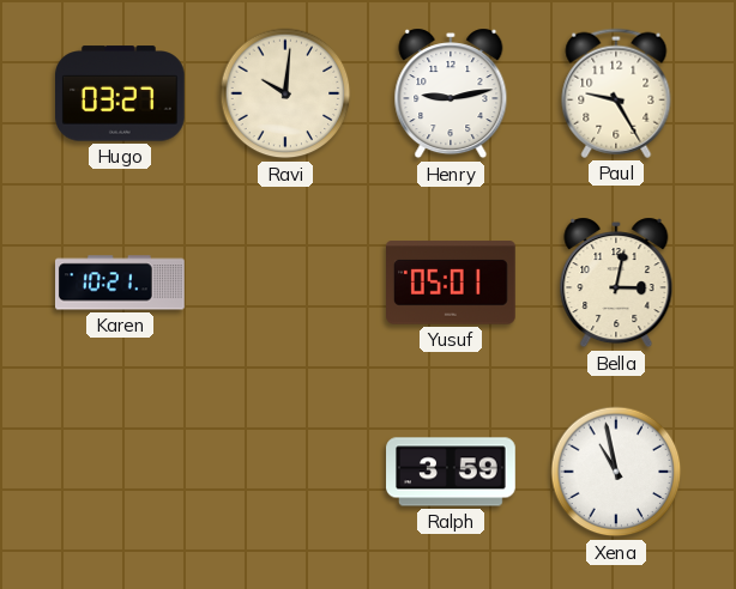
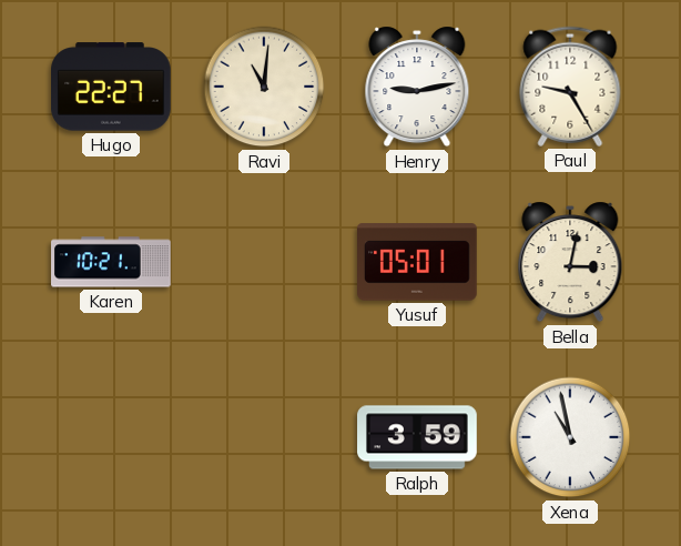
Hugo: 03:27 -> 22:27
Ravi: 10:01 -> 11:01
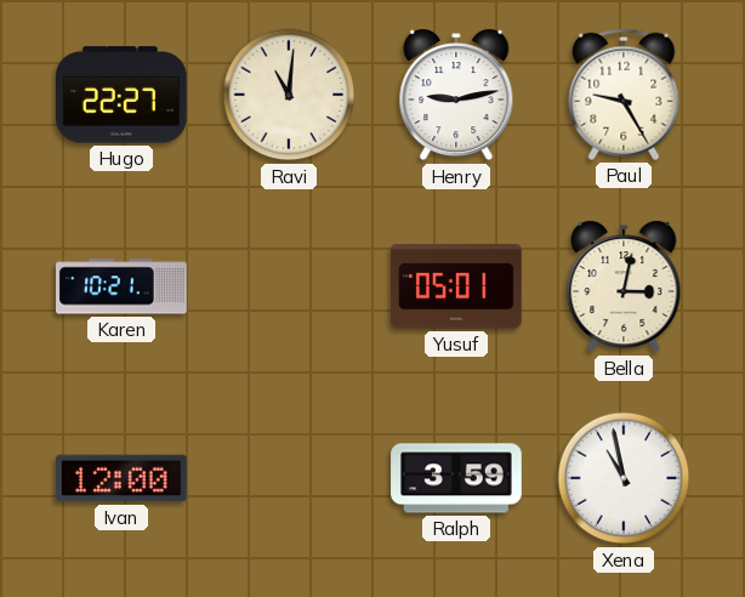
Ivan: none -> 12:00
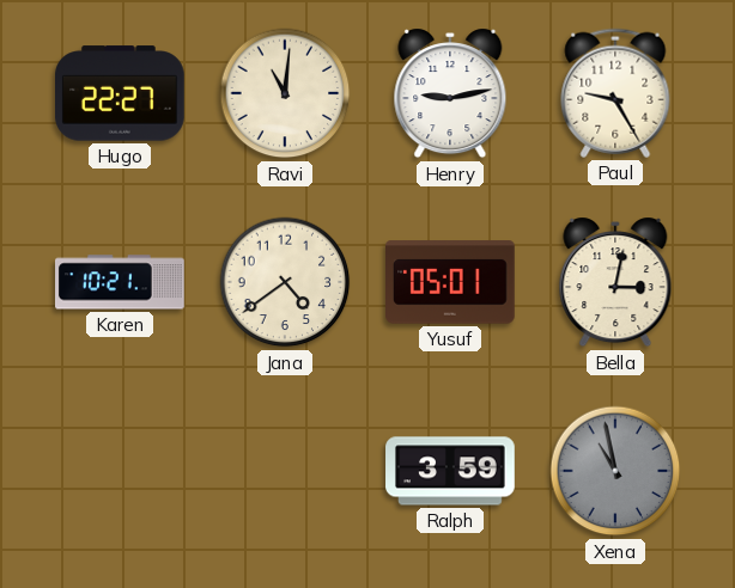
Jana: none -> 4:39
Ivan: 12:00 -> none
Xena dial: white -> grey
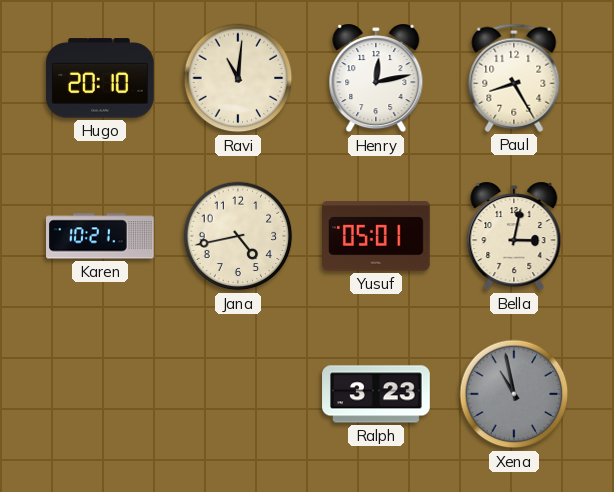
Hugo: 22:27 -> 20:10
Henry: 9:13 -> 12:13
Paul: 9:25 -> 8:25
Jana: 4:39 -> 4:43
Ralph: 3:59 -> 3:23
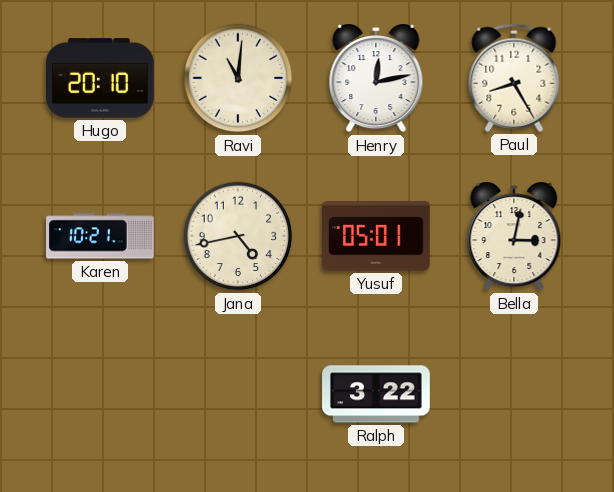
Ralph: 3:23 -> 3:22
Xena: 10:58 -> none
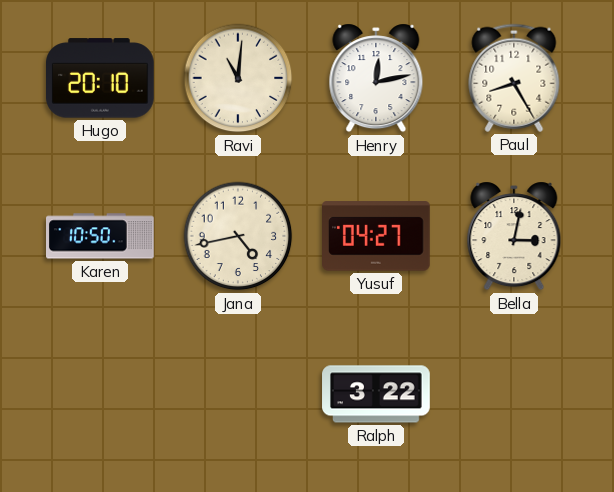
Karen: 10:21 -> 10:50
Yusuf: 05:01 -> 04:27
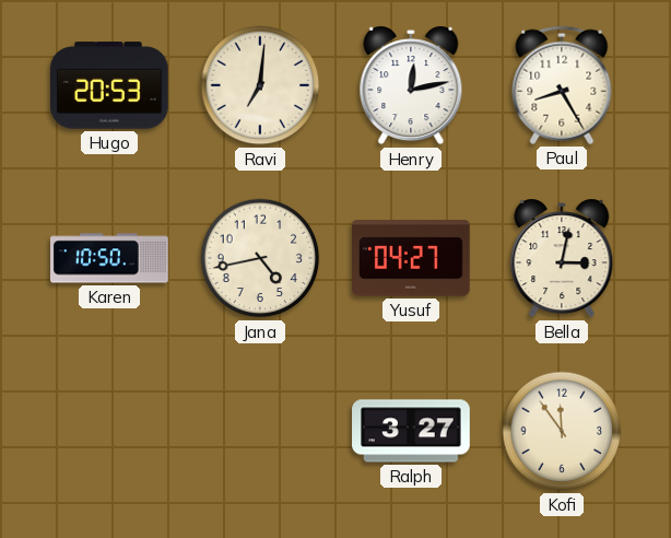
Hugo: 20:10 -> 20:53
Ravi: 11:01 -> 7:01
Ralph: 3:22 -> 3:27
Kofi: none -> 11:54
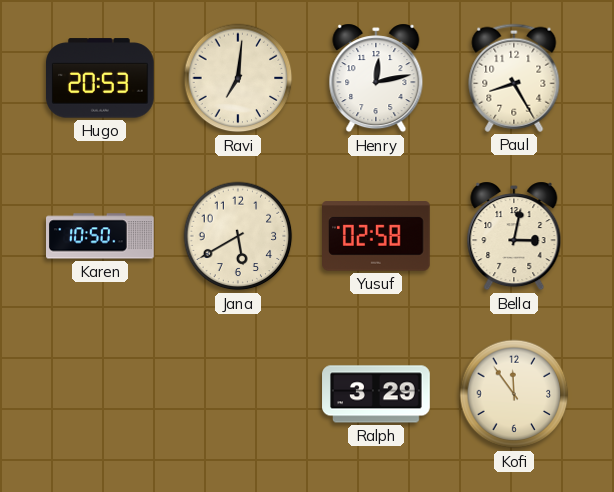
Jana: 4:43 -> 5:40
Yusuf: 04:27 -> 02:58
Ralph: 3:27 -> 3:29
